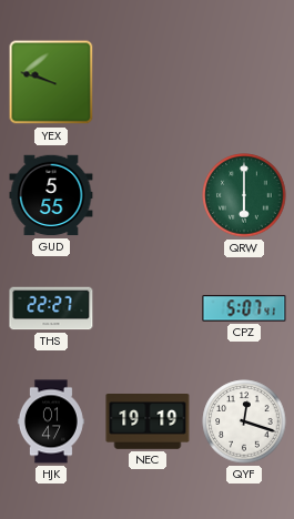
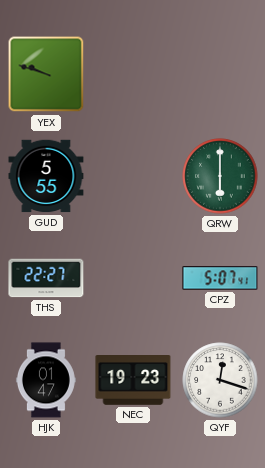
NEC: 19:19 -> 19:23
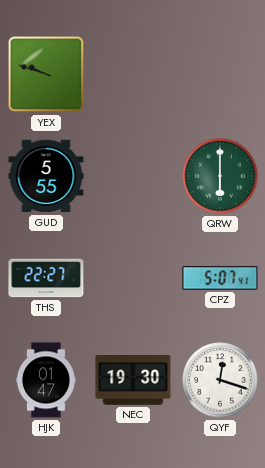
NEC: 19:23 -> 19:30
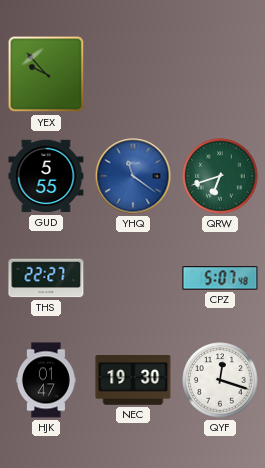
YEX: 9:48 -> 9:53
YHQ: none -> 11:21
QRW: 6:00 -> 6:42
CPZ: 5:07:41 -> 5:07:48
